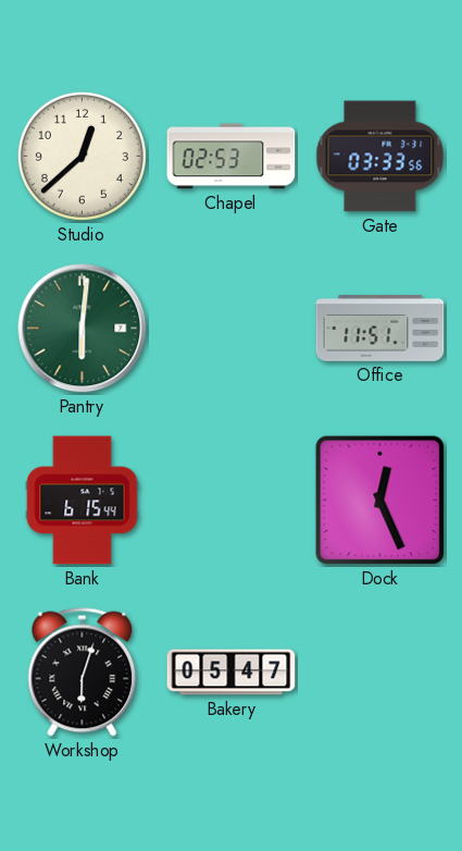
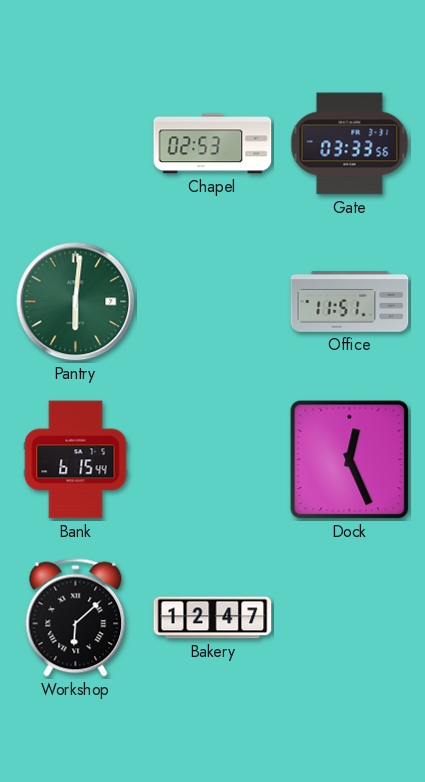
Studio: 12:38 -> none
Workshop: 6:03 -> 6:08
Bakery: 05:47 -> 12:47
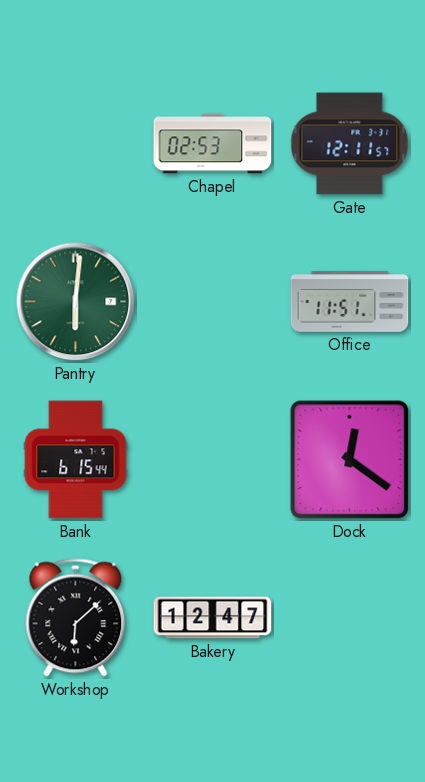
Gate: 03:33 -> 12:11
Dock: 12:26 -> 12:21
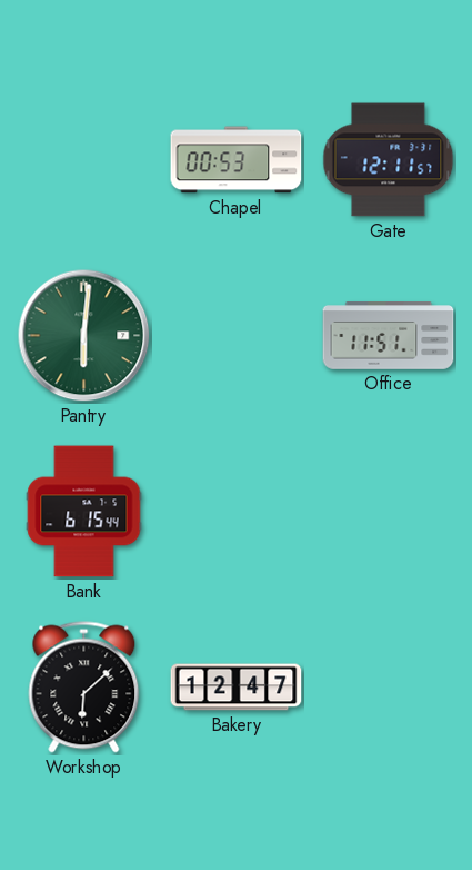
Chapel: 02:53 -> 00:53
Dock: 12:21 -> none
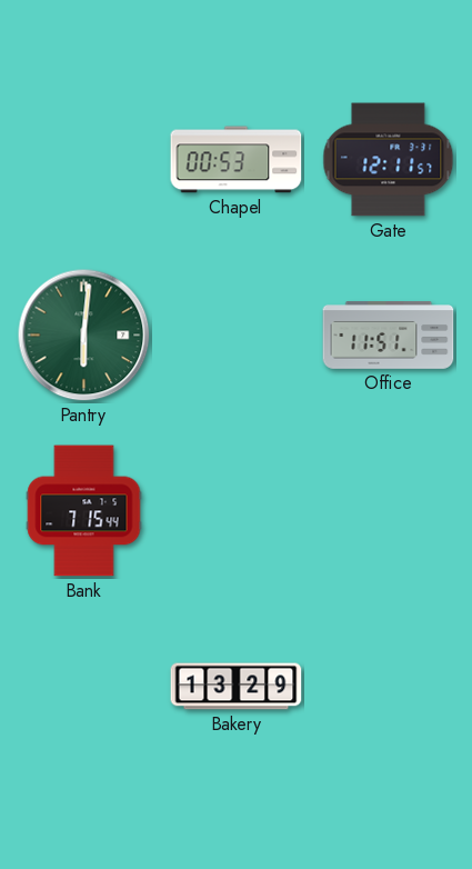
Bank: 6:15 -> 7:15
Workshop: 6:08 -> none
Bakery: 12:47 -> 13:29
